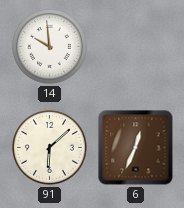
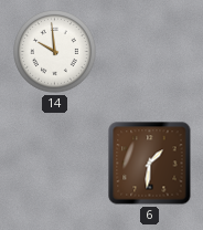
91: 6:08 -> none
6: 12:34 -> 1:31
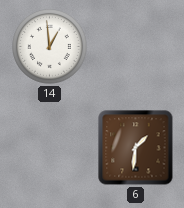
14: 9:59 -> 12:59
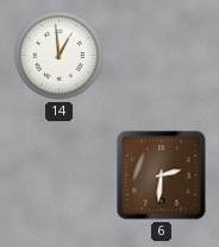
6: 1:31 -> 2:31
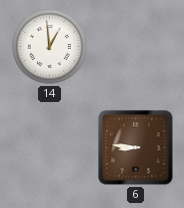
6: 2:31 -> 8:46
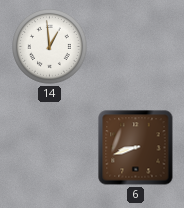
6: 8:46 -> 8:42
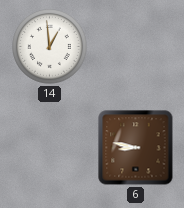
6: 8:42 -> 8:47
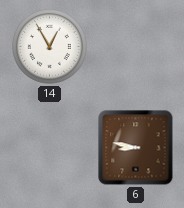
14: 12:59 -> 12:55
